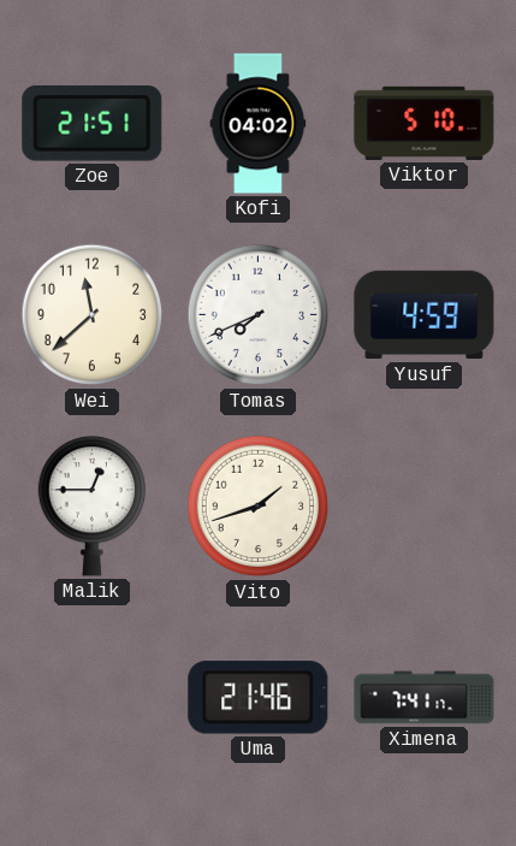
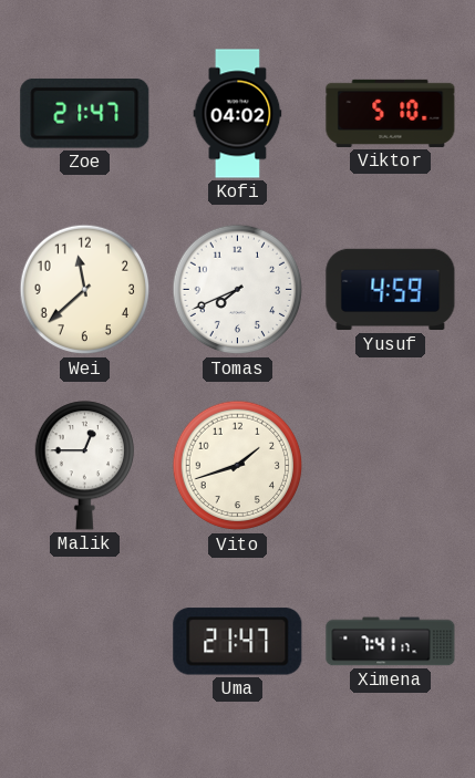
Zoe: 21:51 -> 21:47
Uma: 21:46 -> 21:47
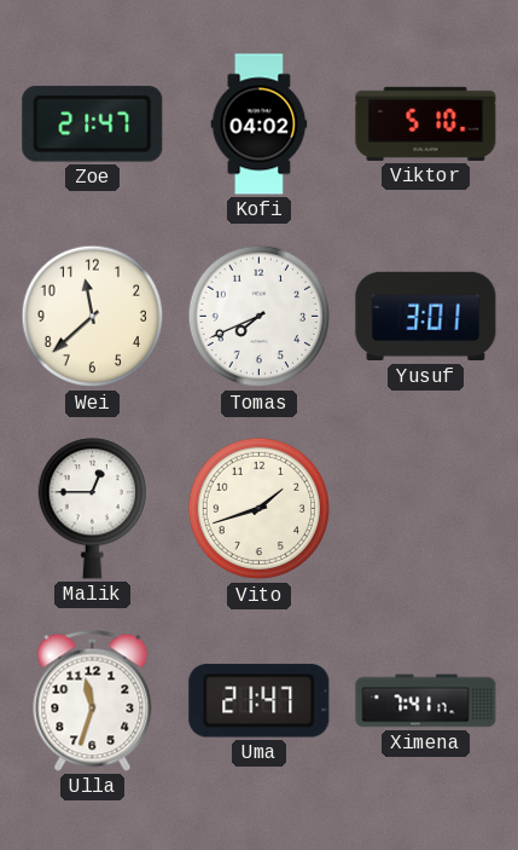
Yusuf: 4:59 -> 3:01
Ulla: none -> 11:33
